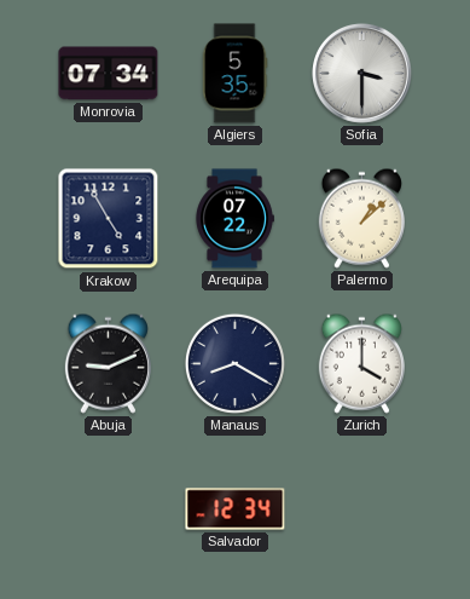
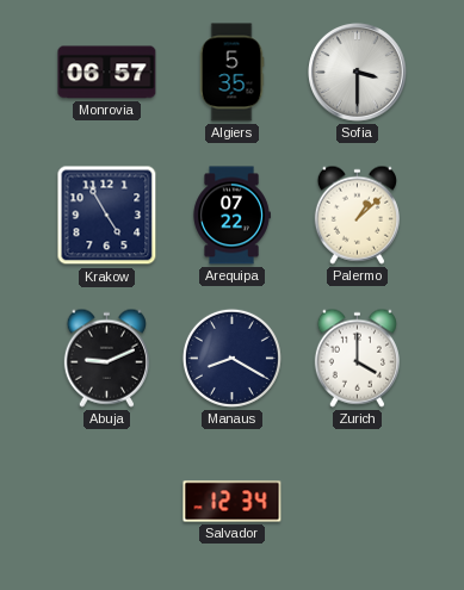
Monrovia: 07:34 -> 06:57
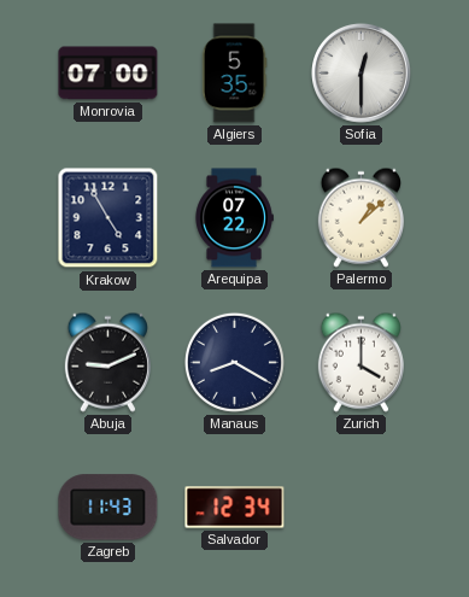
Monrovia: 06:57 -> 07:00
Sofia: 3:30 -> 12:30
Zagreb: none -> 11:43
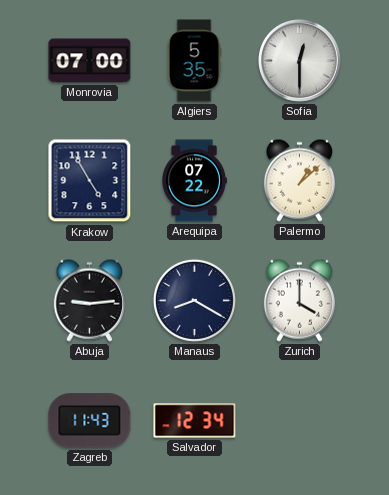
Abuja: 9:11 -> 9:14
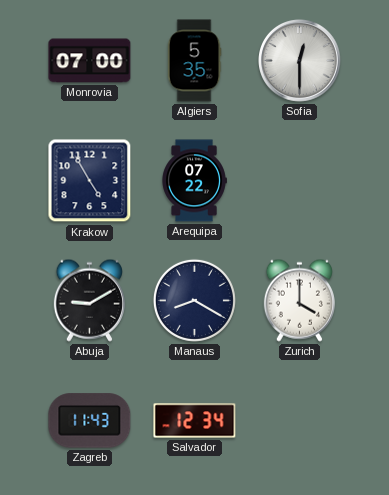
Palermo: 1:08 -> none
Abuja: 9:14 -> 9:10
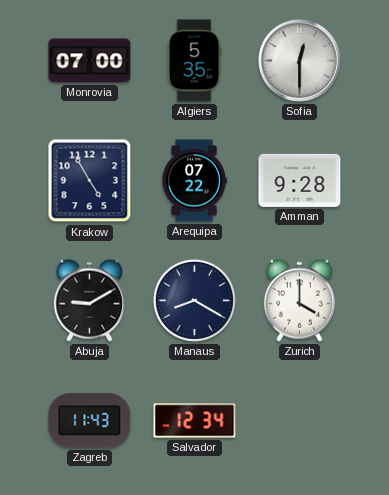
Amman: none -> 9:28
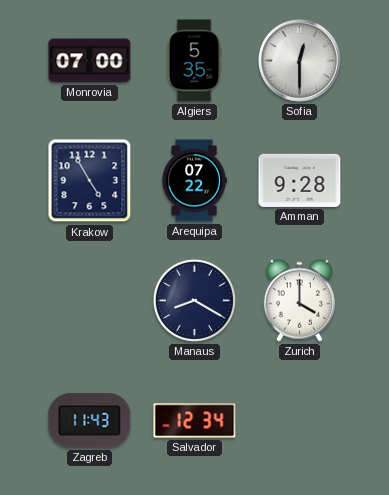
Abuja: 9:10 -> none
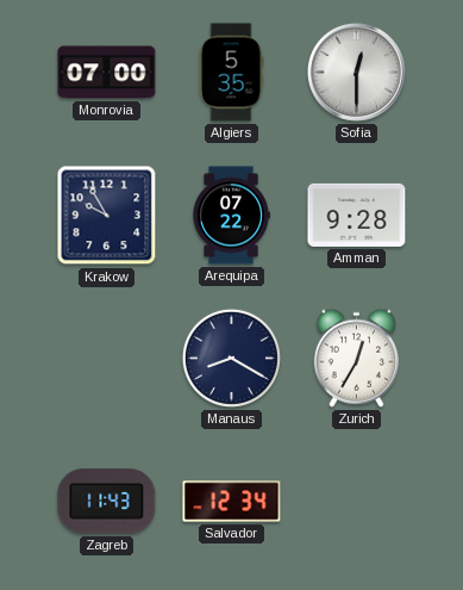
Krakow: 4:55 -> 9:55
Zurich: 4:00 -> 12:35
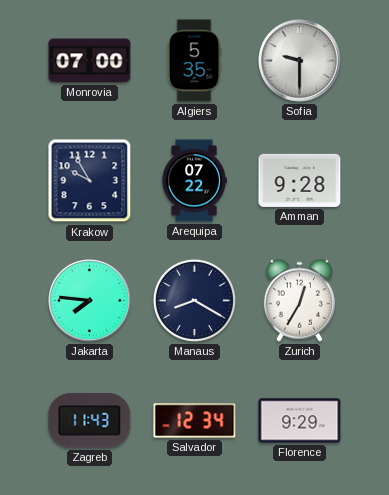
Sofia: 12:30 -> 9:30
Jakarta: none -> 7:46
Florence: none -> 9:29
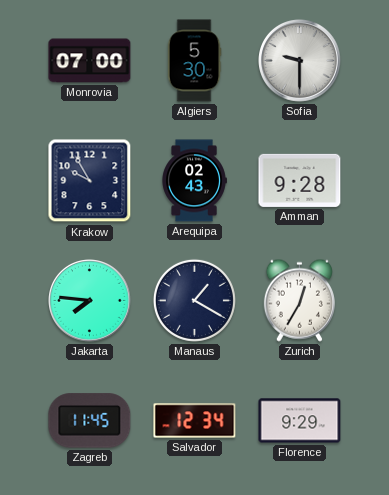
Algiers: 5:35 -> 5:30
Arequipa: 07:22 -> 02:43
Manaus: 8:20 -> 1:20
Zagreb: 11:43 -> 11:45
